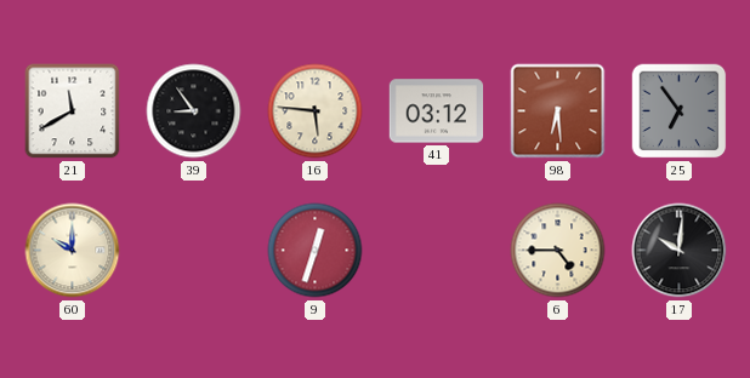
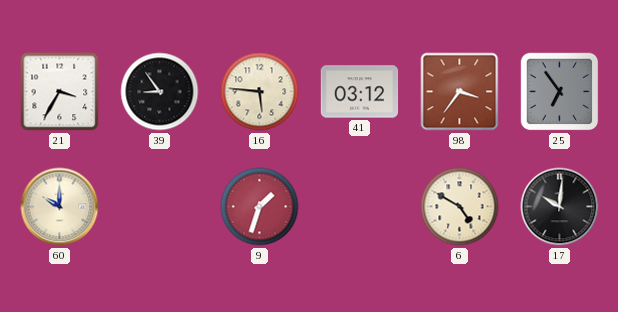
21: 11:40 -> 3:35
98: 6:29 -> 3:36
9: 12:33 -> 1:33
6: 4:45 -> 4:50
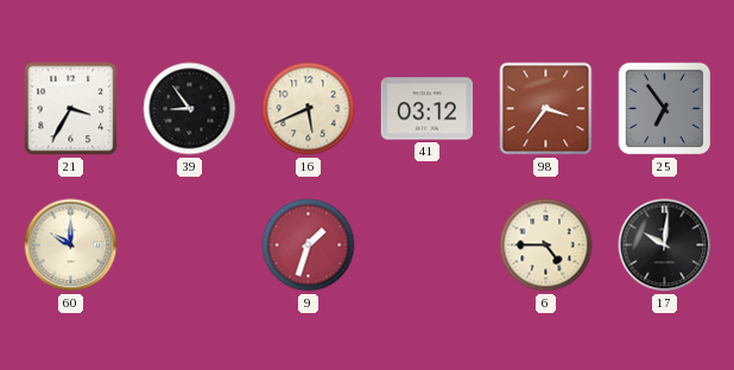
16: 5:46 -> 5:41
6: 4:50 -> 4:45
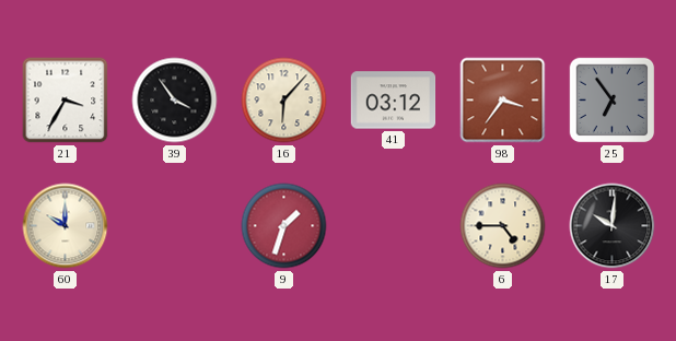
39: 8:54 -> 3:54
16: 5:41 -> 6:07
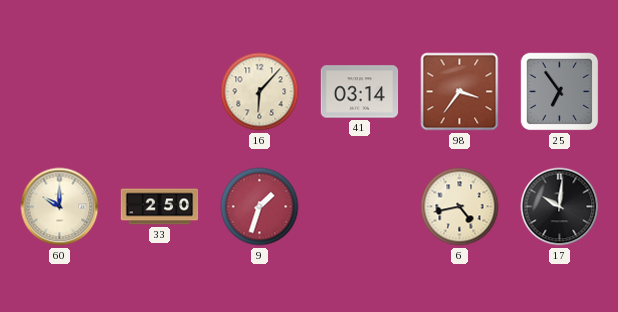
21: 3:35 -> none
39: 3:54 -> none
41: 03:12 -> 03:14
33: none -> 2:50
6: 4:45 -> 4:43
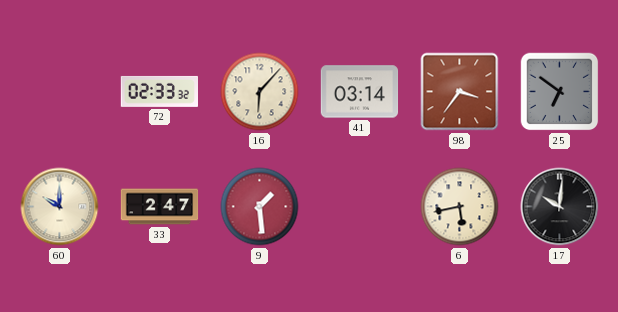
72: none -> 02:33
25: 6:54 -> 6:51
33: 2:50 -> 2:47
9: 1:33 -> 1:29
6: 4:43 -> 5:43
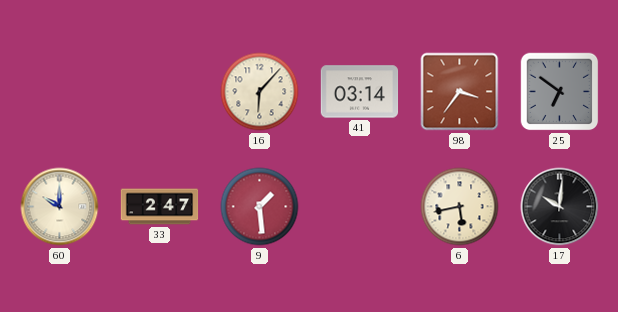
72: 02:33 -> none
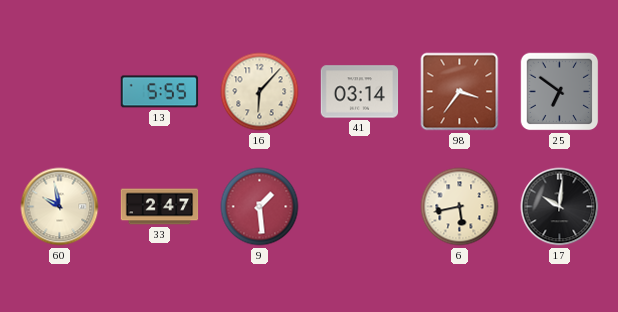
13: none -> 5:55
60: 10:00 -> 9:58
